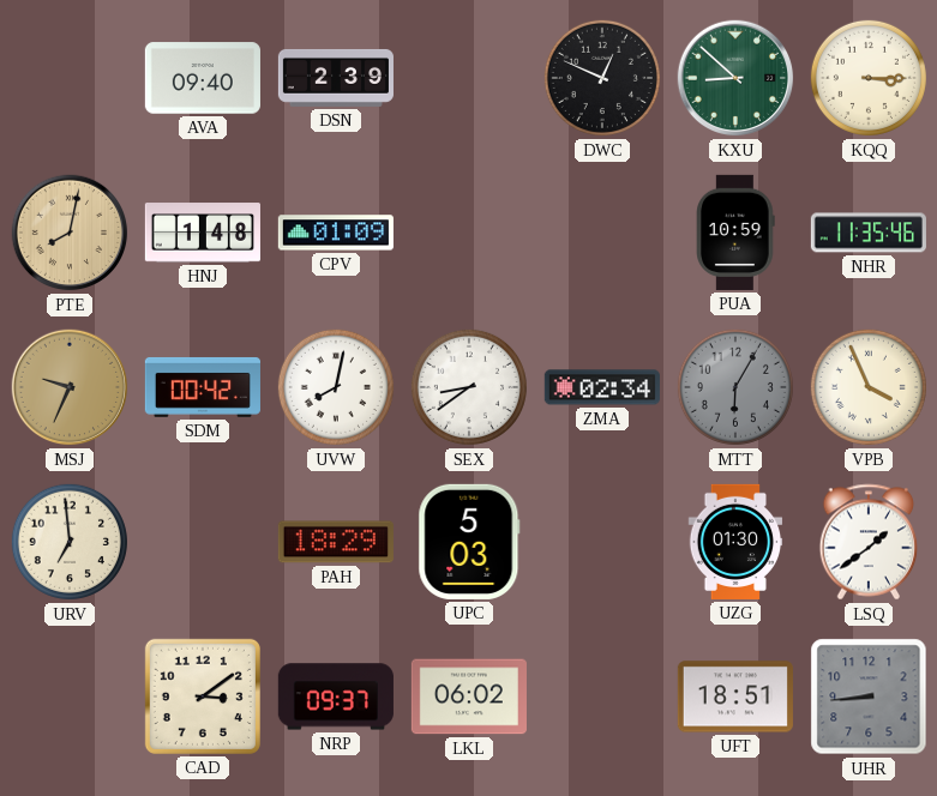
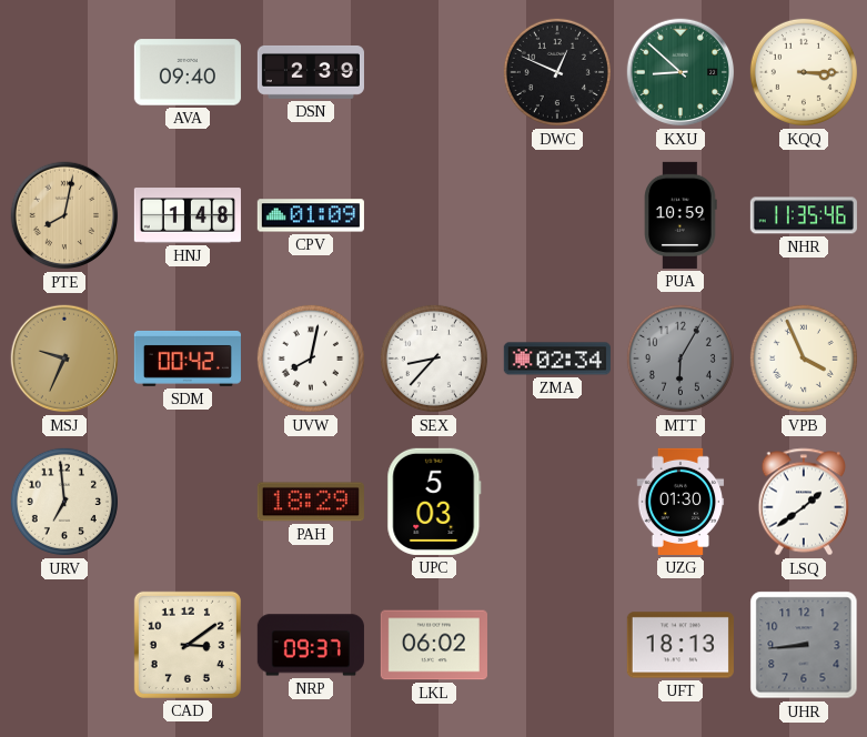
SEX: 8:39 -> 8:37
UFT: 18:51 -> 18:13
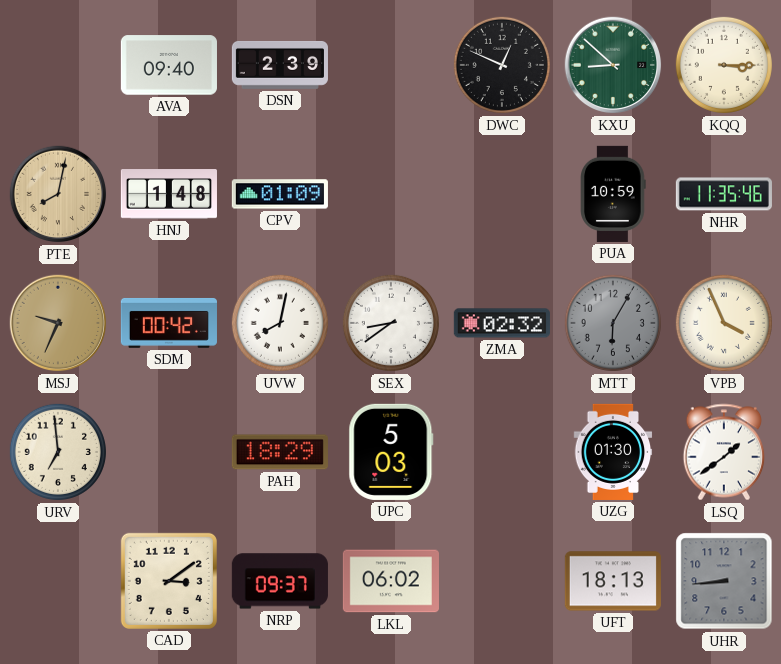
SEX: 8:37 -> 8:39
ZMA: 02:34 -> 02:32
